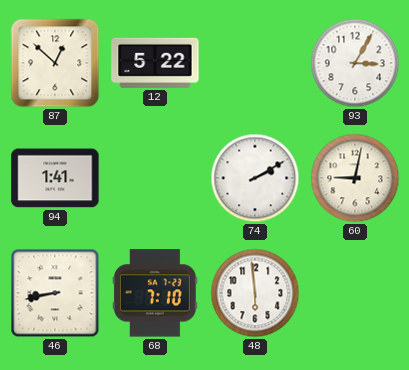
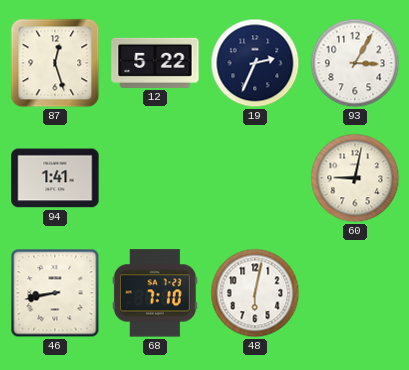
87: 12:52 -> 12:27
19: none -> 2:34
74: 2:10 -> none
48: 5:59 -> 6:02
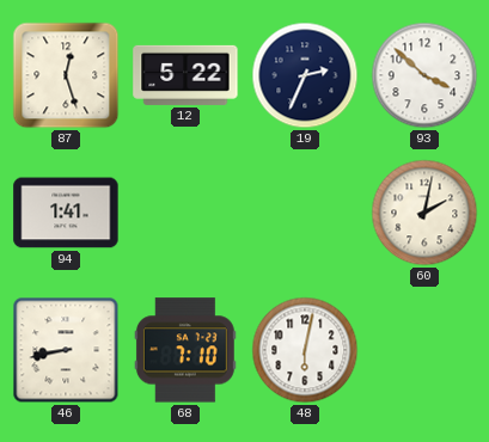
93: 3:05 -> 3:52
60: 9:02 -> 2:02
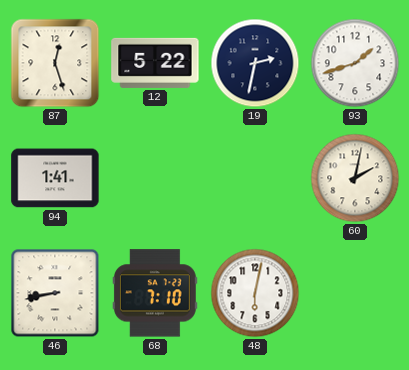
19: 2:34 -> 2:32
93: 3:52 -> 1:42
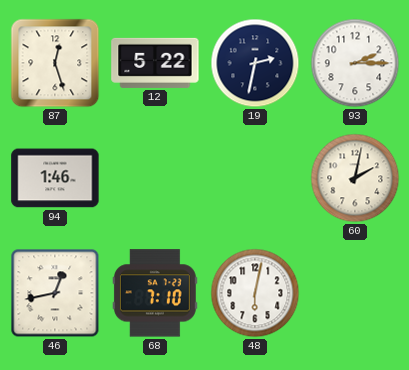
93: 1:42 -> 2:15
94: 1:41 -> 1:46
46: 8:43 -> 12:43
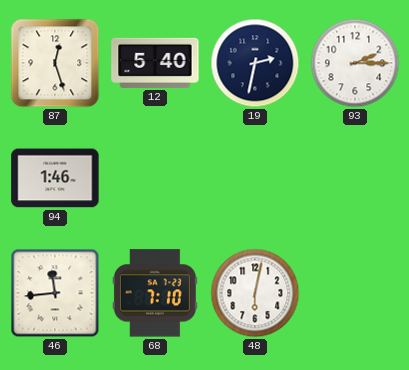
12: 5:22 -> 5:40
60: 2:02 -> none
46: 12:43 -> 11:44
